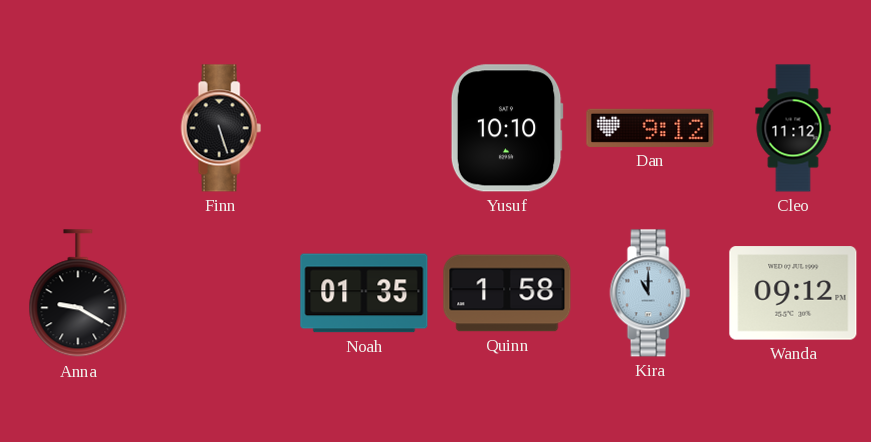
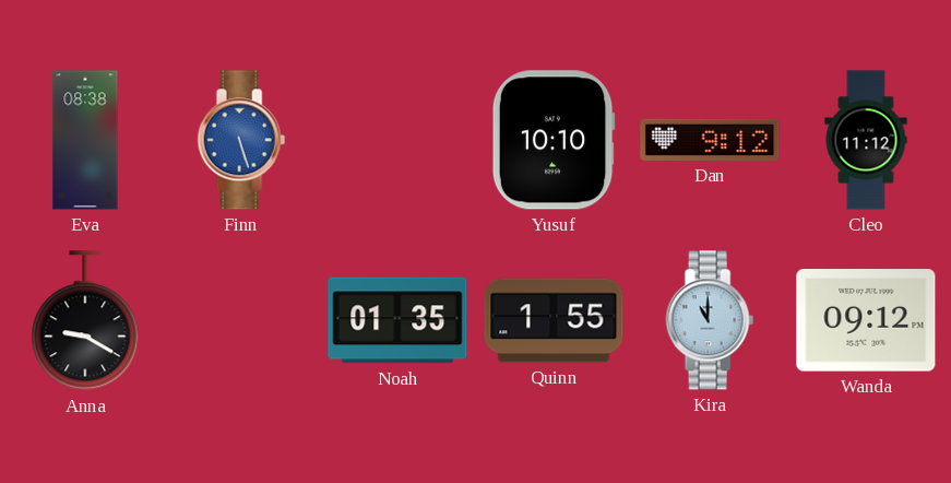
Eva: none -> 08:38
Finn dial: black -> blue
Quinn: 1:58 -> 1:55
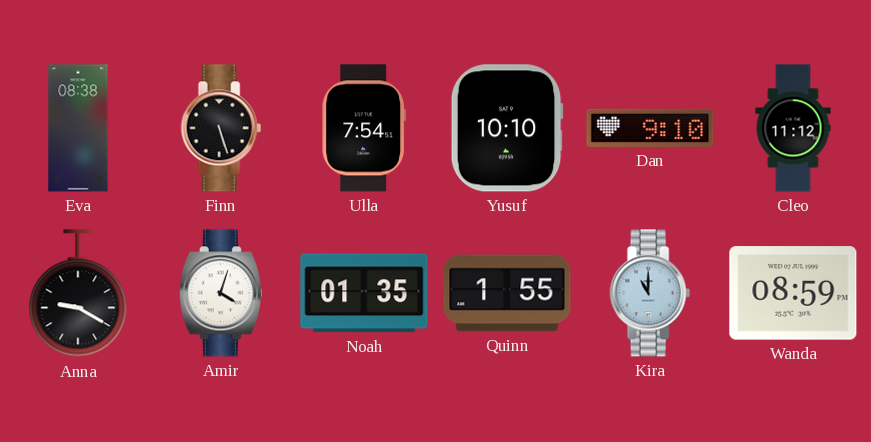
Finn dial: blue -> black
Ulla: none -> 7:54
Dan: 9:12 -> 9:10
Amir: none -> 4:03
Wanda: 09:12 -> 08:59
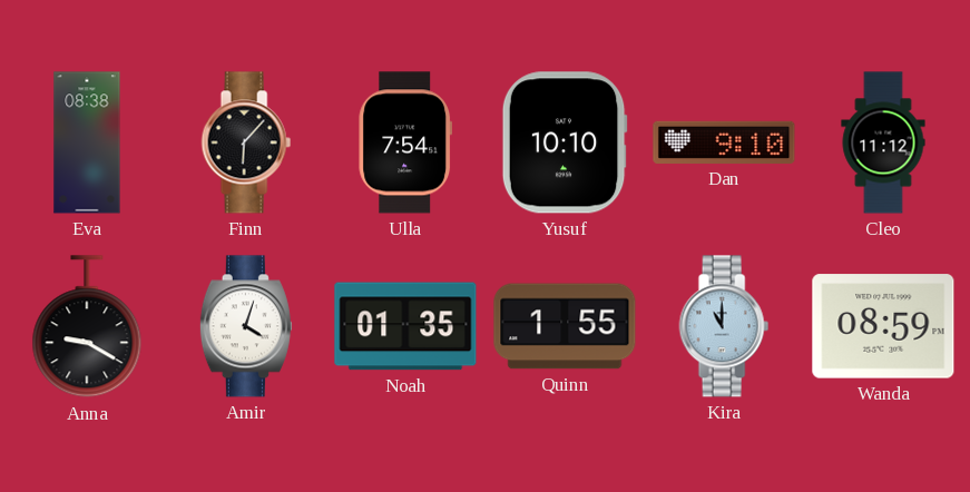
Finn: 5:27 -> 6:07
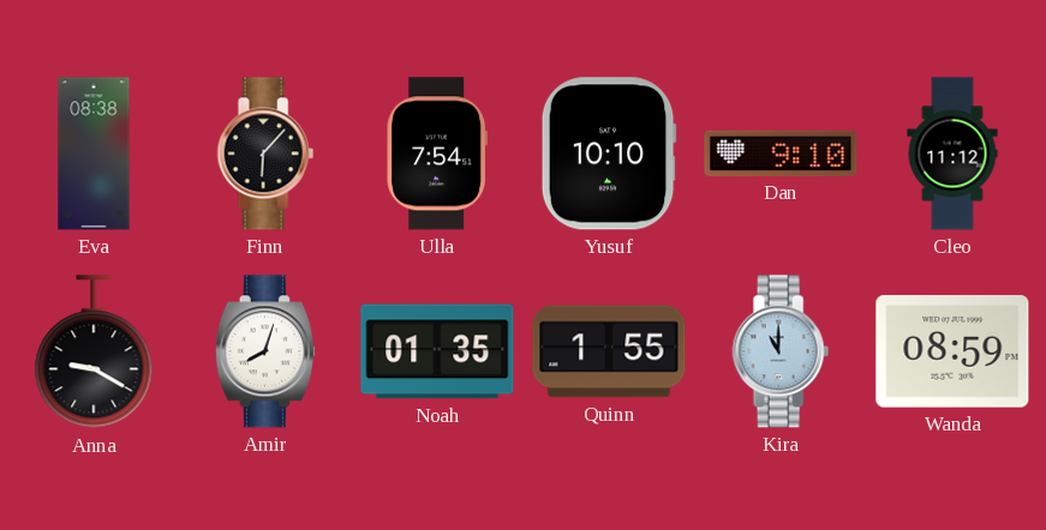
Amir: 4:03 -> 8:03
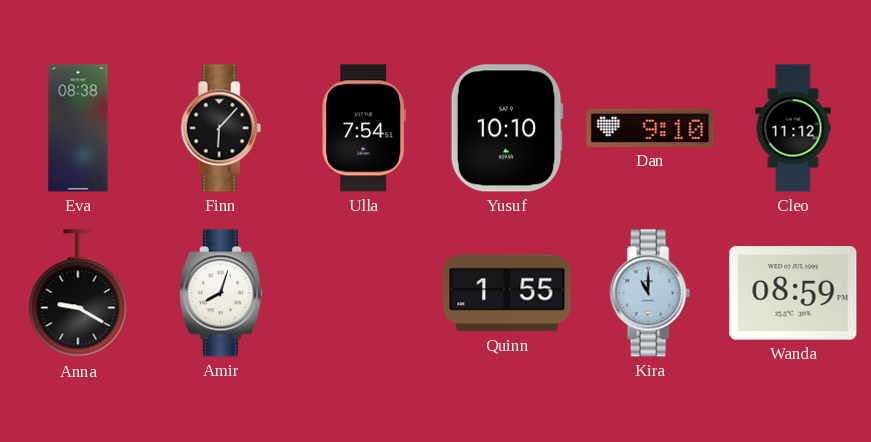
Noah: 01:35 -> none
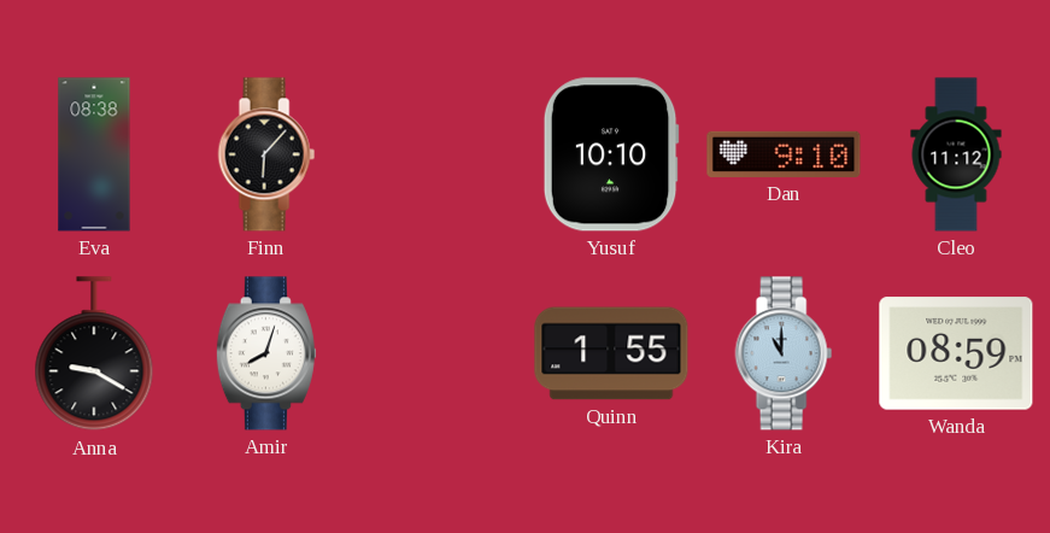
Ulla: 7:54 -> none
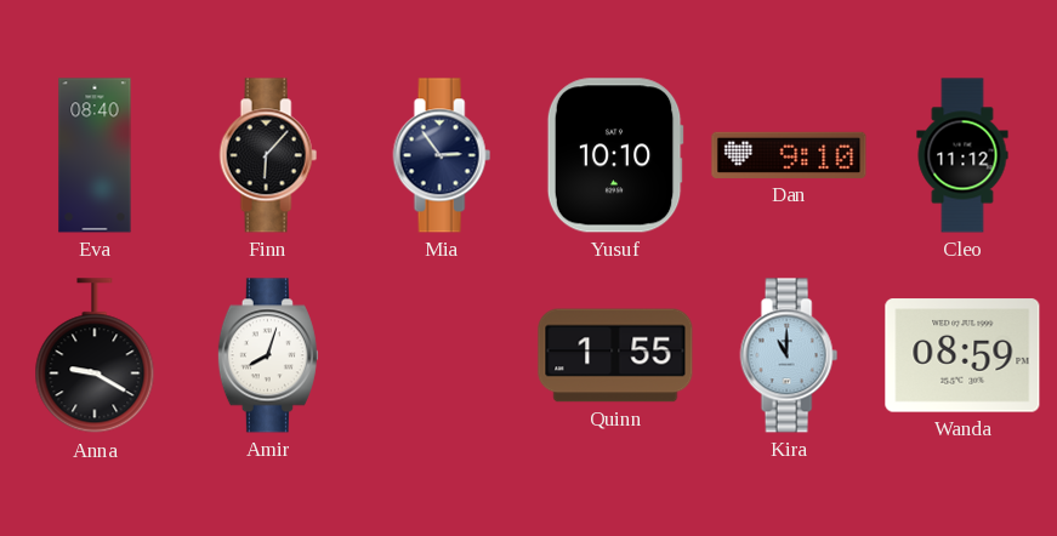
Eva: 08:38 -> 08:40
Mia: none -> 2:54
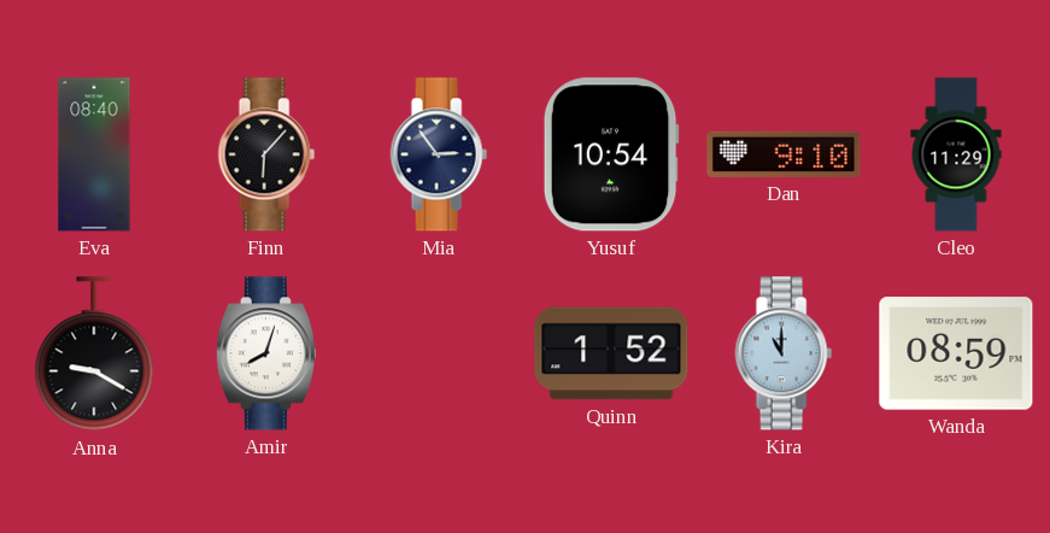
Yusuf: 10:10 -> 10:54
Cleo: 11:12 -> 11:29
Quinn: 1:55 -> 1:52
